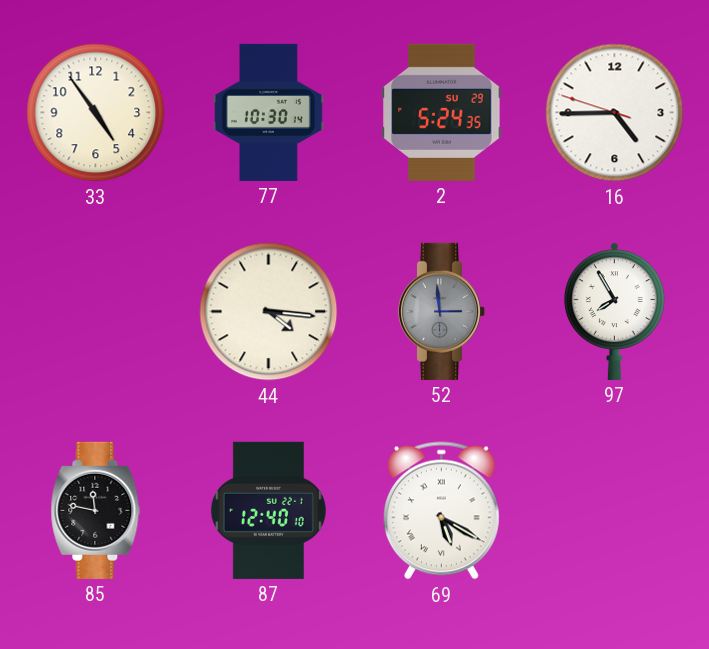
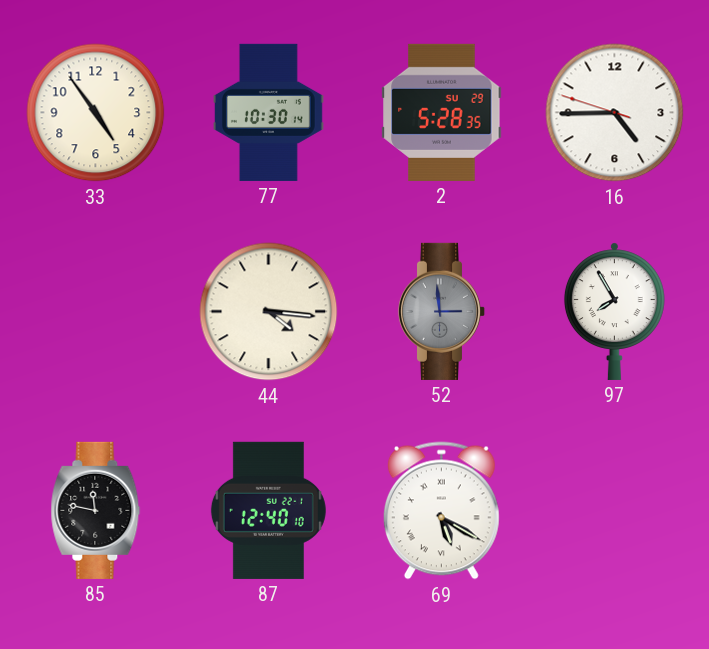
2: 5:24 -> 5:28
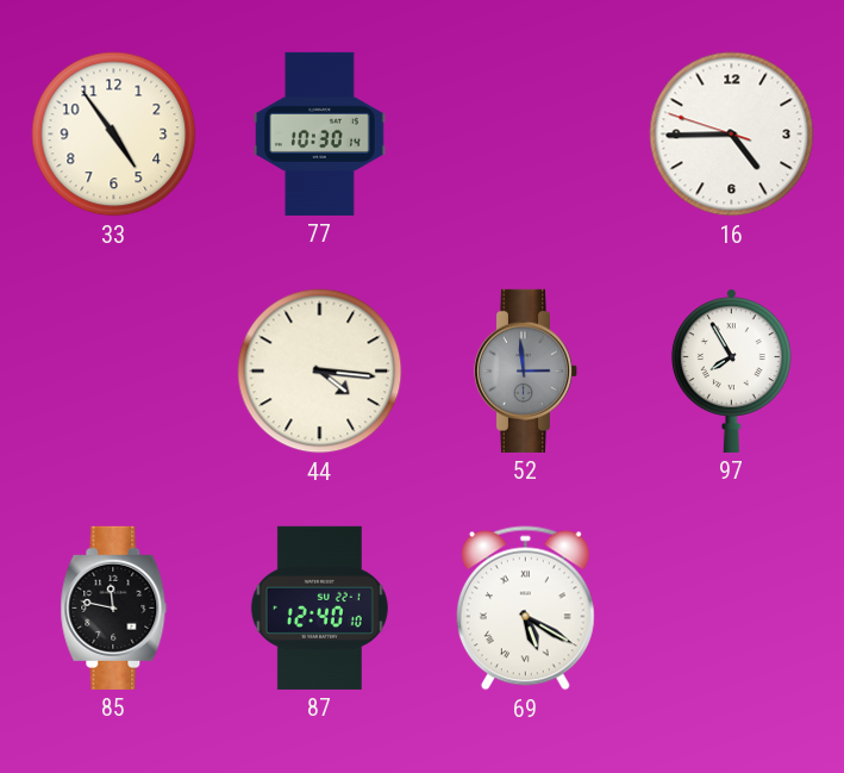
2: 5:28 -> none
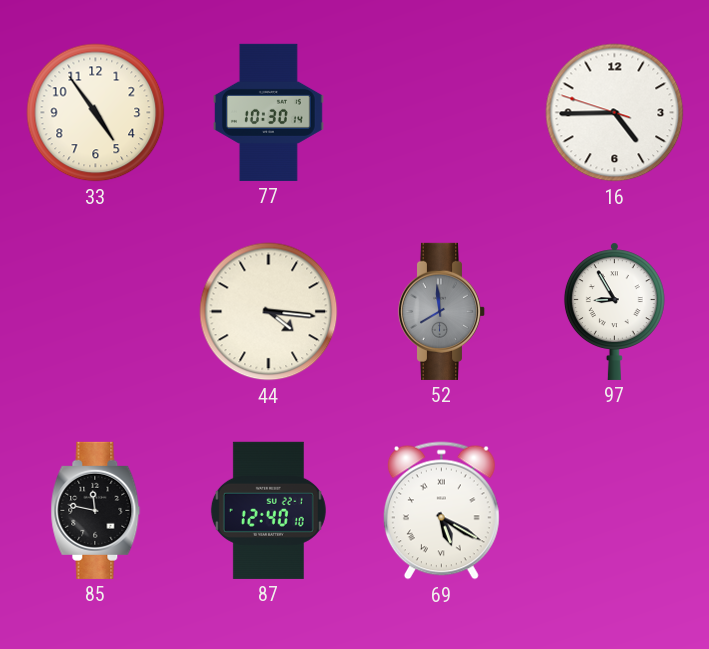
52: 2:59 -> 7:59
97: 7:55 -> 8:55
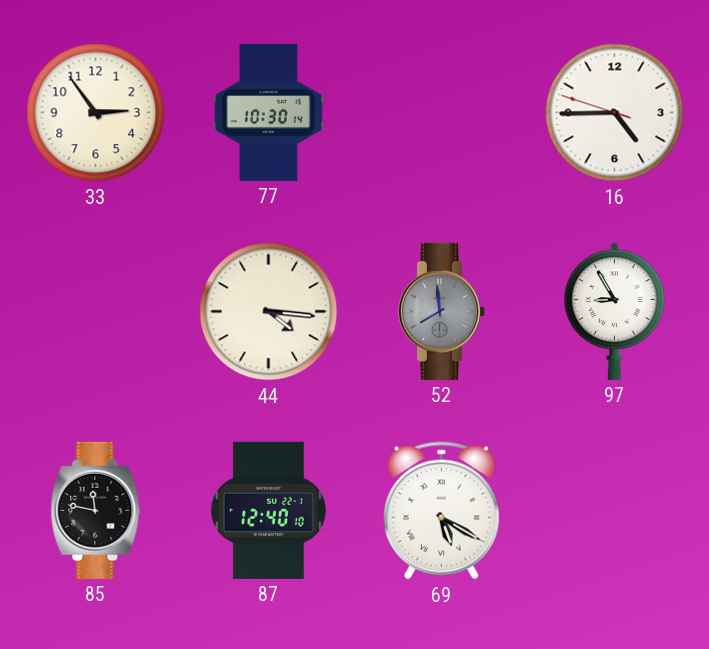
33: 4:54 -> 2:54
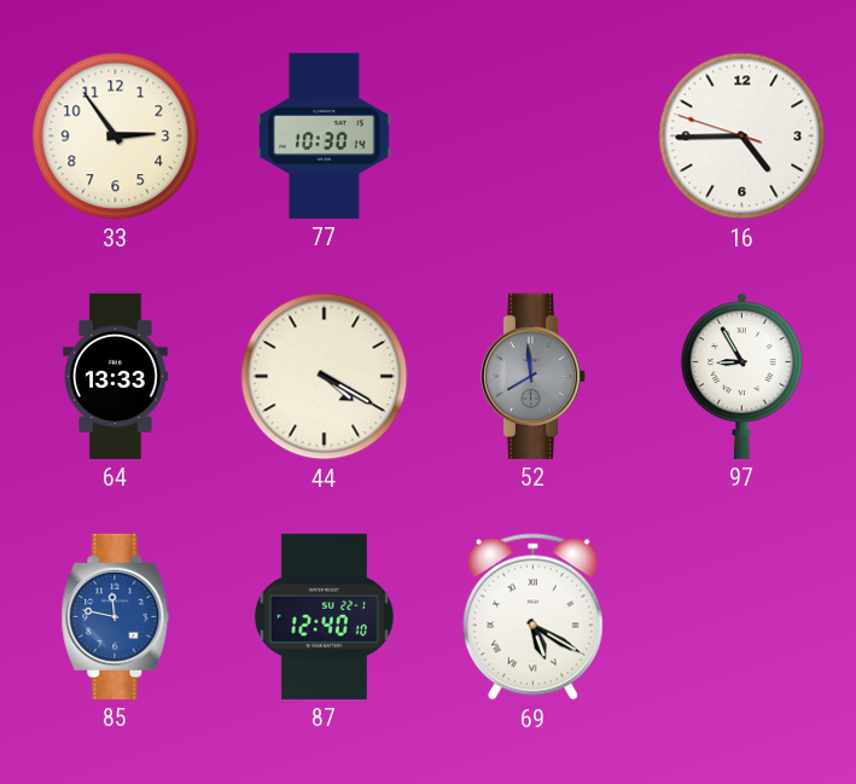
64: none -> 13:33
44: 4:16 -> 4:20
85 dial: black -> blue
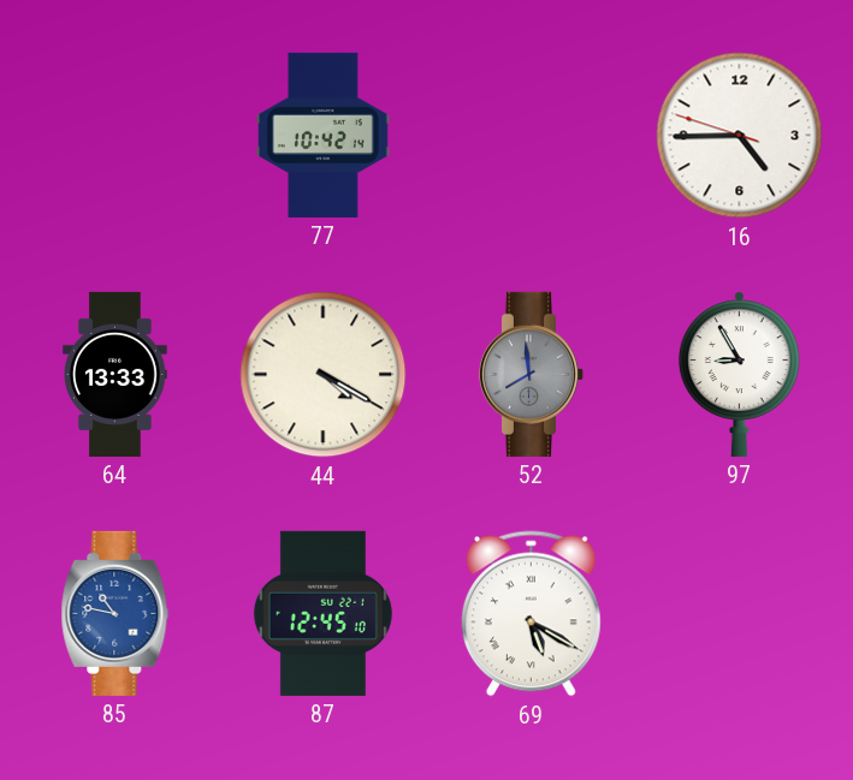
33: 2:54 -> none
77: 10:30 -> 10:42
85: 11:47 -> 10:47
87: 12:40 -> 12:45
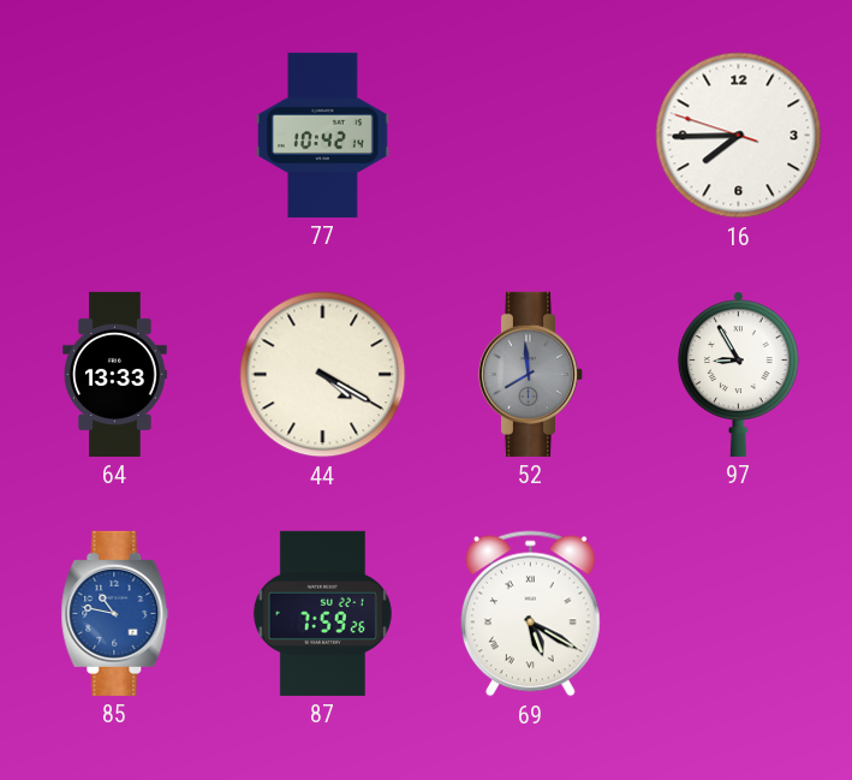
16: 4:44 -> 7:44
87: 12:45 -> 7:59
